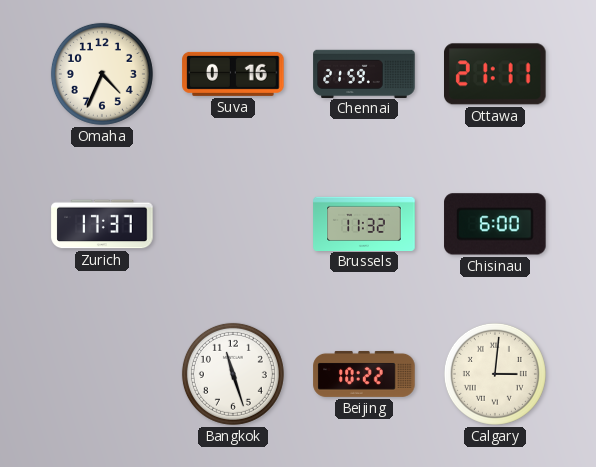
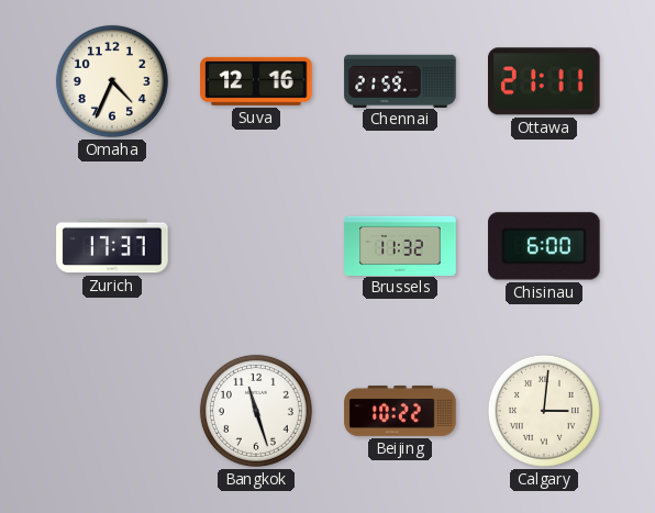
Suva: 0:16 -> 12:16
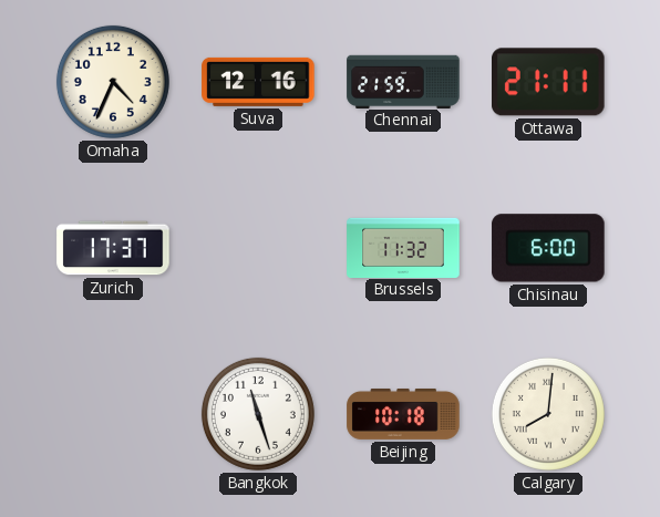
Beijing: 10:22 -> 10:18
Calgary: 3:01 -> 8:01
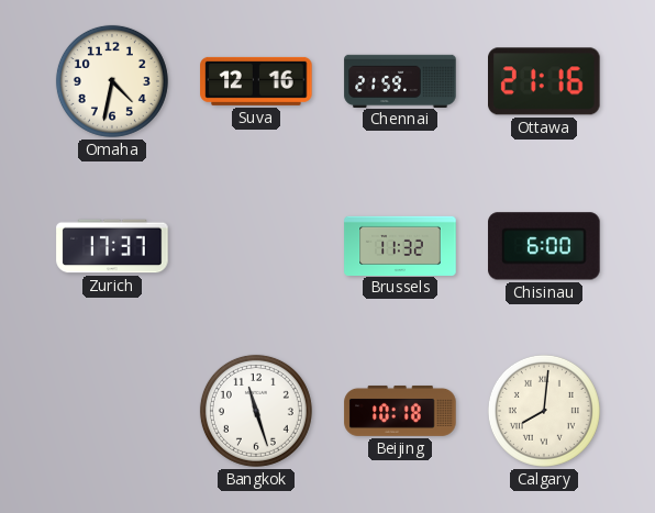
Omaha: 4:34 -> 4:32
Ottawa: 21:11 -> 21:16
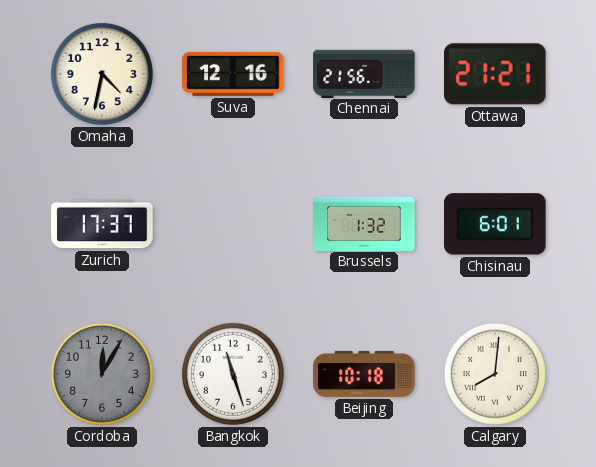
Chennai: 21:59 -> 21:56
Ottawa: 21:16 -> 21:21
Brussels: 11:32 -> 1:32
Chisinau: 6:00 -> 6:01
Cordoba: none -> 12:05
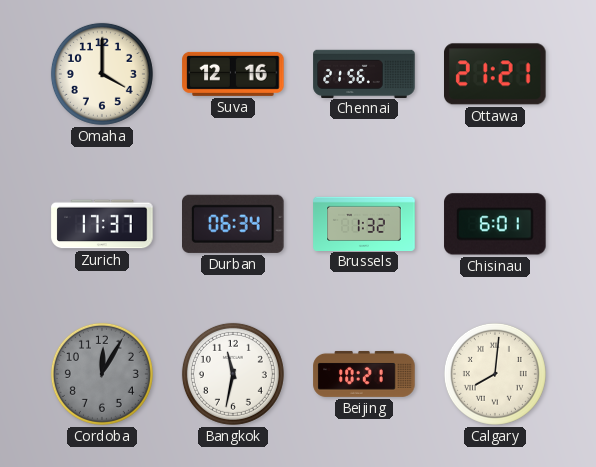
Omaha: 4:32 -> 4:00
Durban: none -> 06:34
Bangkok: 11:27 -> 11:32
Beijing: 10:18 -> 10:21
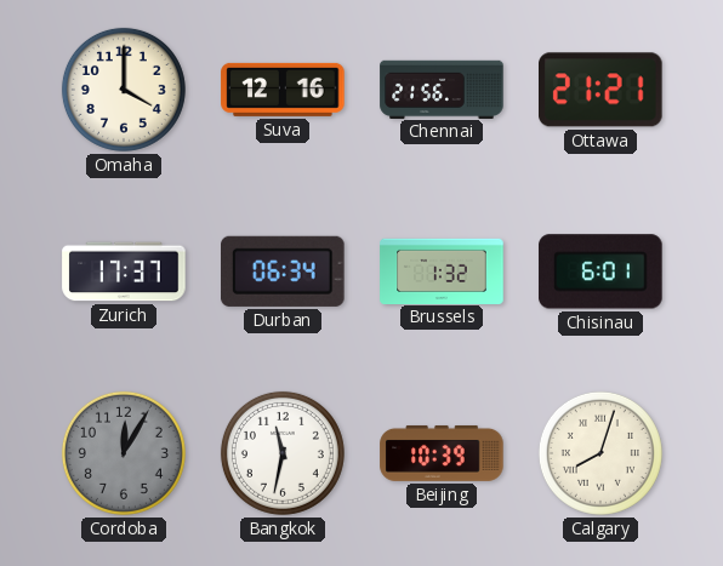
Beijing: 10:21 -> 10:39
Calgary: 8:01 -> 8:03
